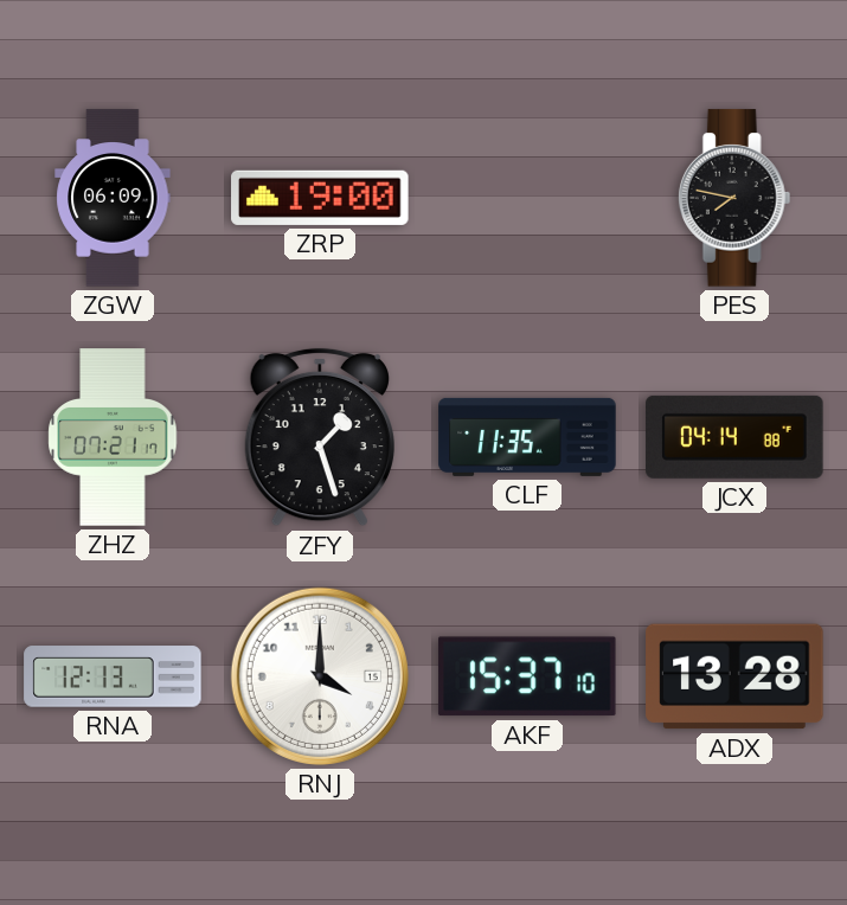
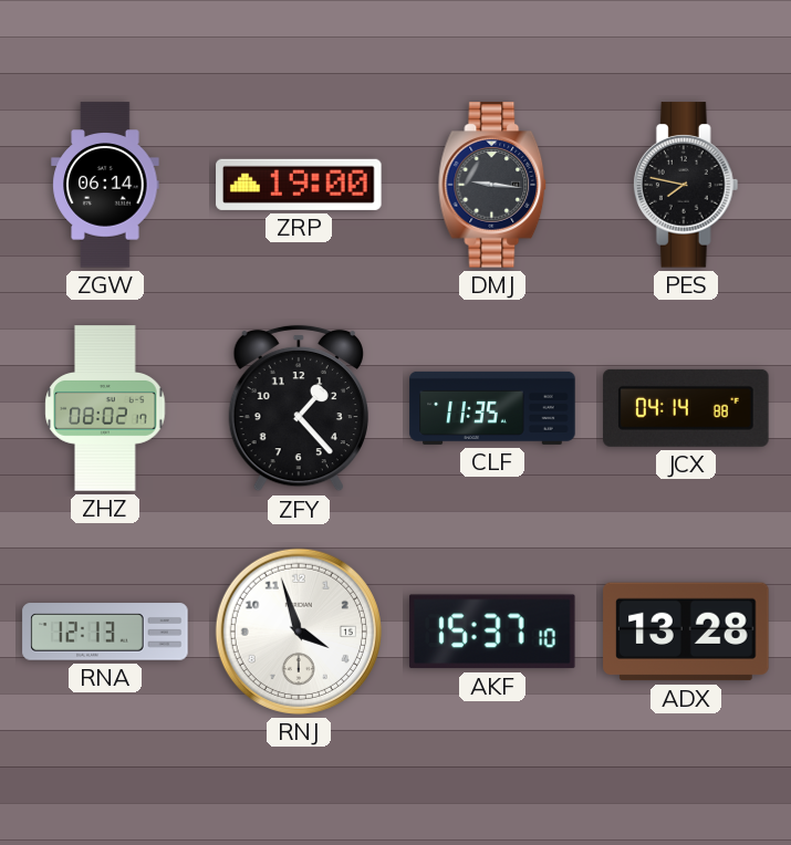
ZGW: 06:09 -> 06:14
DMJ: none -> 9:16
ZHZ: 07:21 -> 08:02
ZFY: 1:27 -> 1:23
RNJ: 4:00 -> 3:57
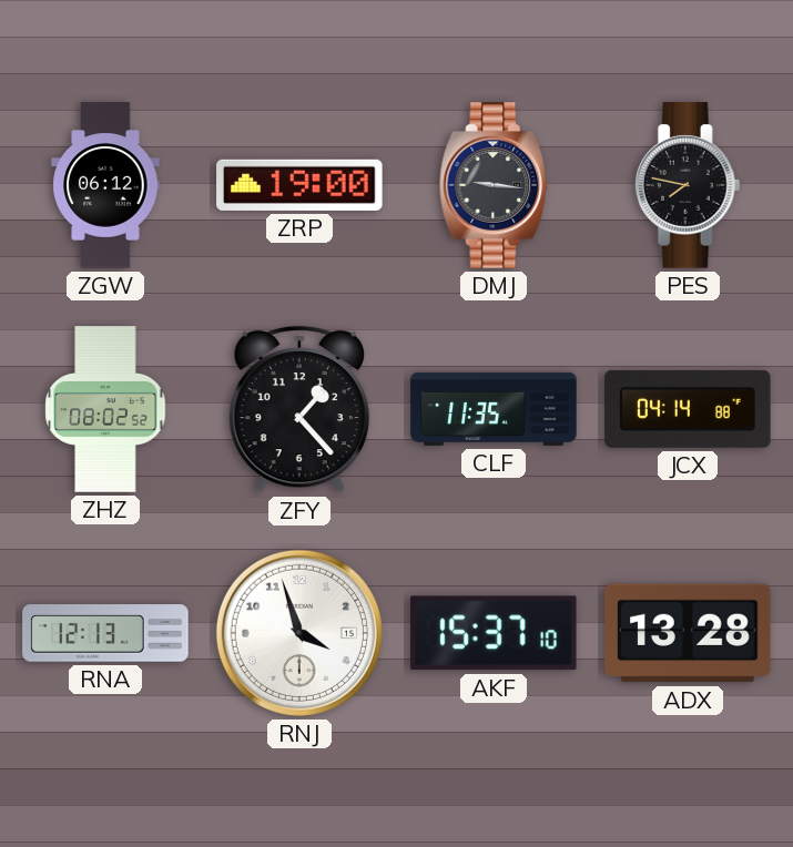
ZGW: 06:14 -> 06:12
ZHZ: 08:02:17 -> 08:02:52
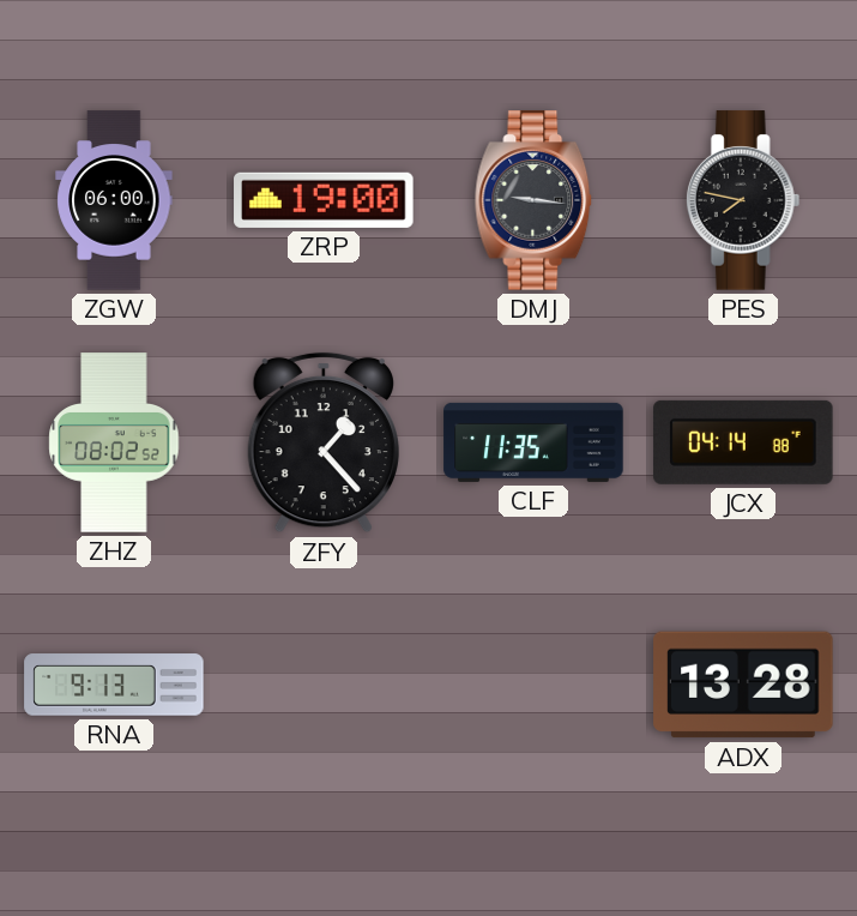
ZGW: 06:12 -> 06:00
RNA: 12:13 -> 9:13
RNJ: 3:57 -> none
AKF: 15:37 -> none
